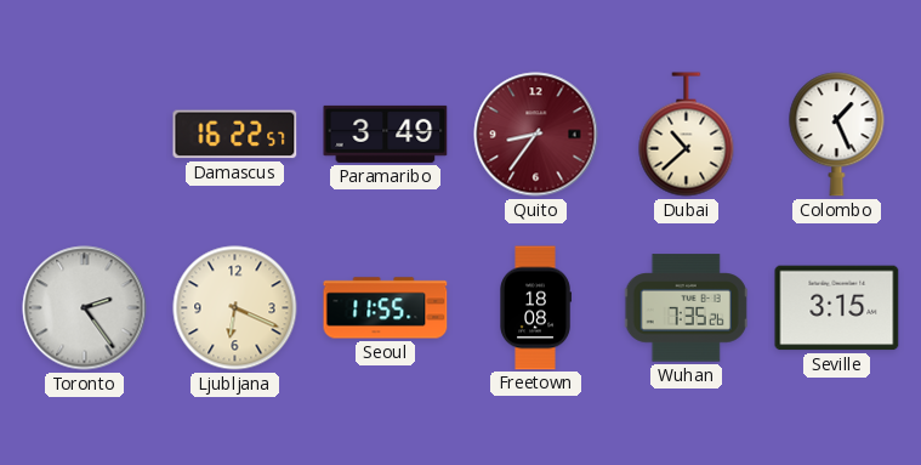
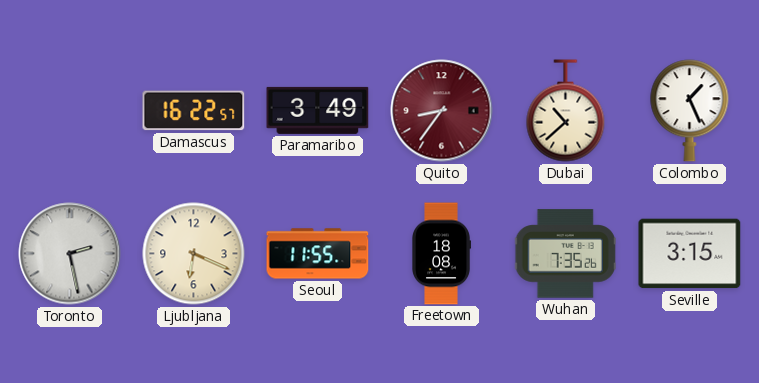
Toronto: 2:24 -> 2:28
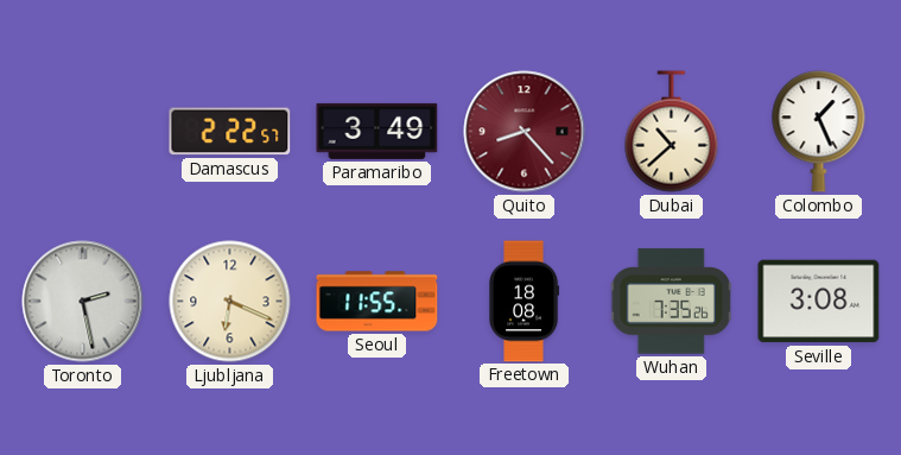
Damascus: 16:22 -> 2:22
Quito: 8:36 -> 8:23
Seville: 3:15 -> 3:08
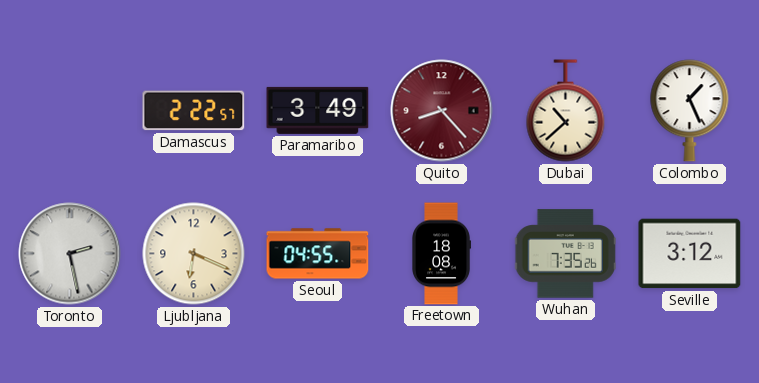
Seoul: 11:55 -> 04:55
Seville: 3:08 -> 3:12
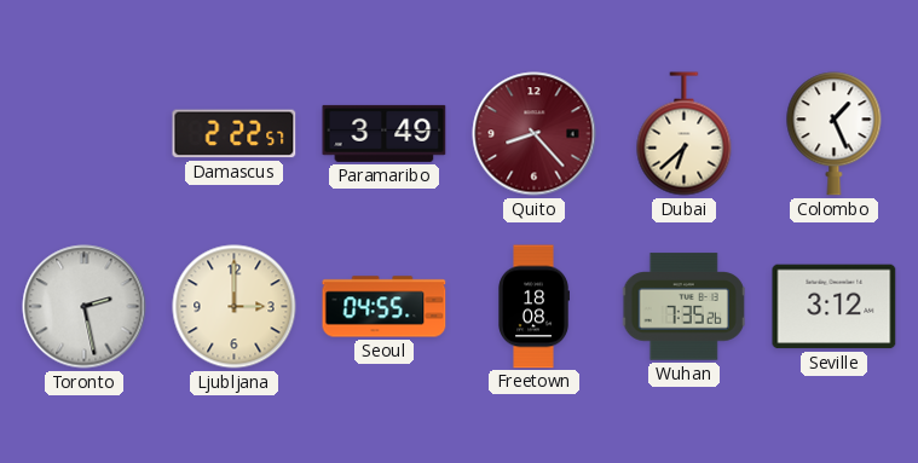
Dubai: 10:38 -> 6:38
Ljubljana: 6:19 -> 3:00
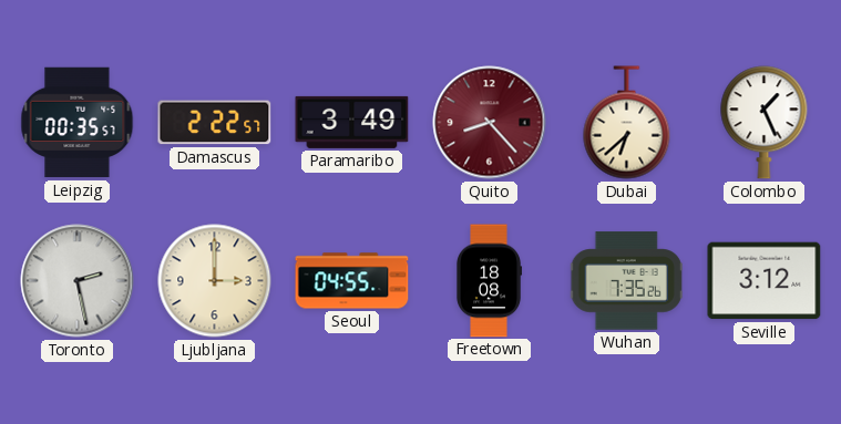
Leipzig: none -> 00:35
